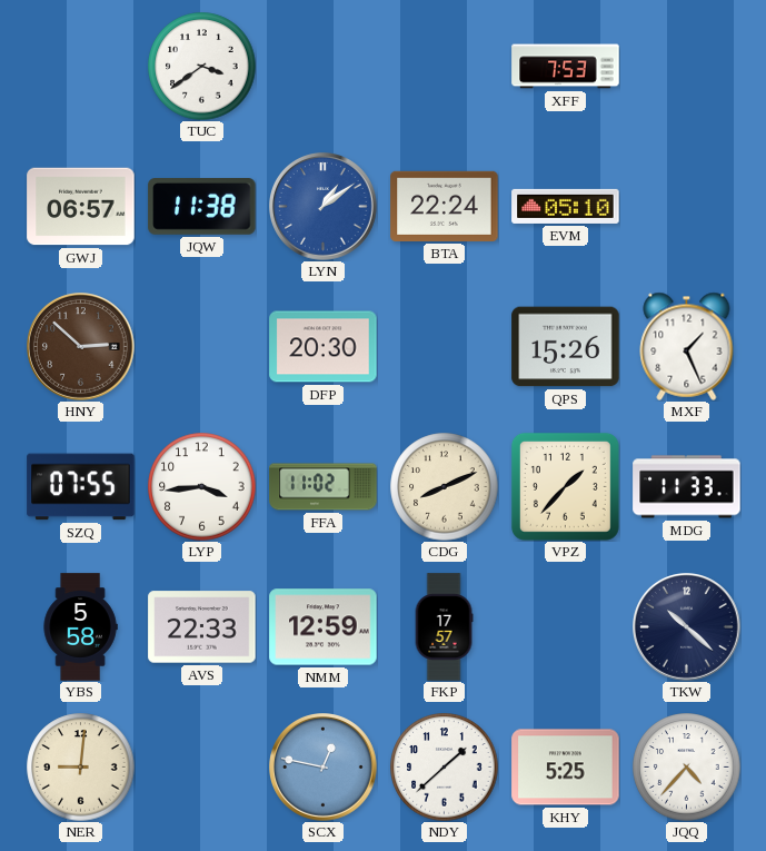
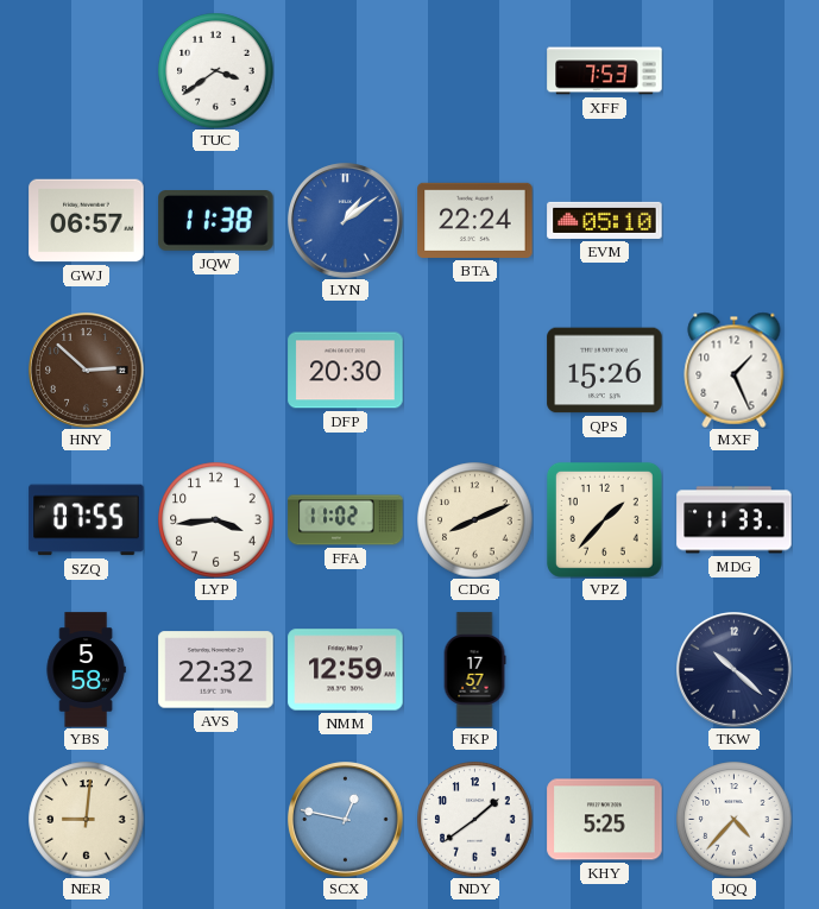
AVS: 22:33 -> 22:32
NDY: 1:38 -> 1:39
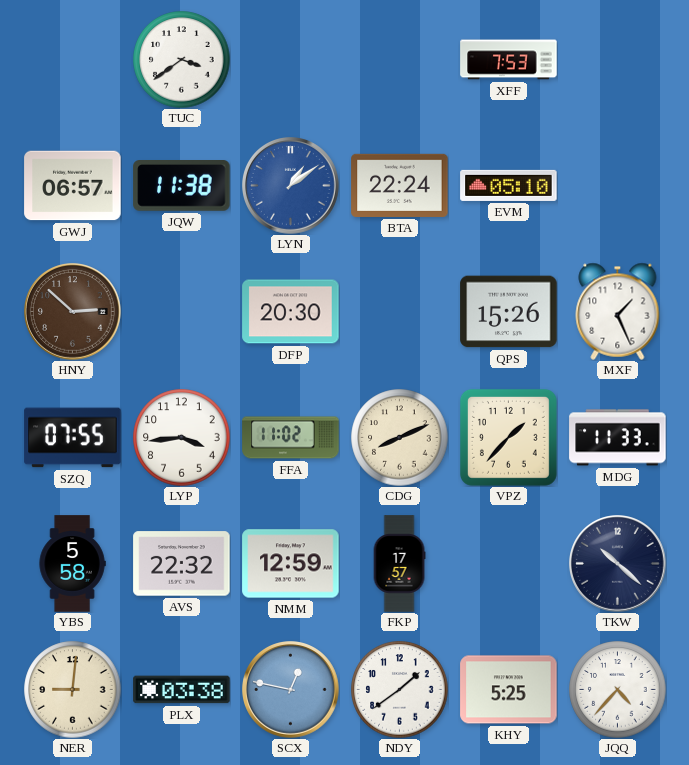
PLX: none -> 03:38
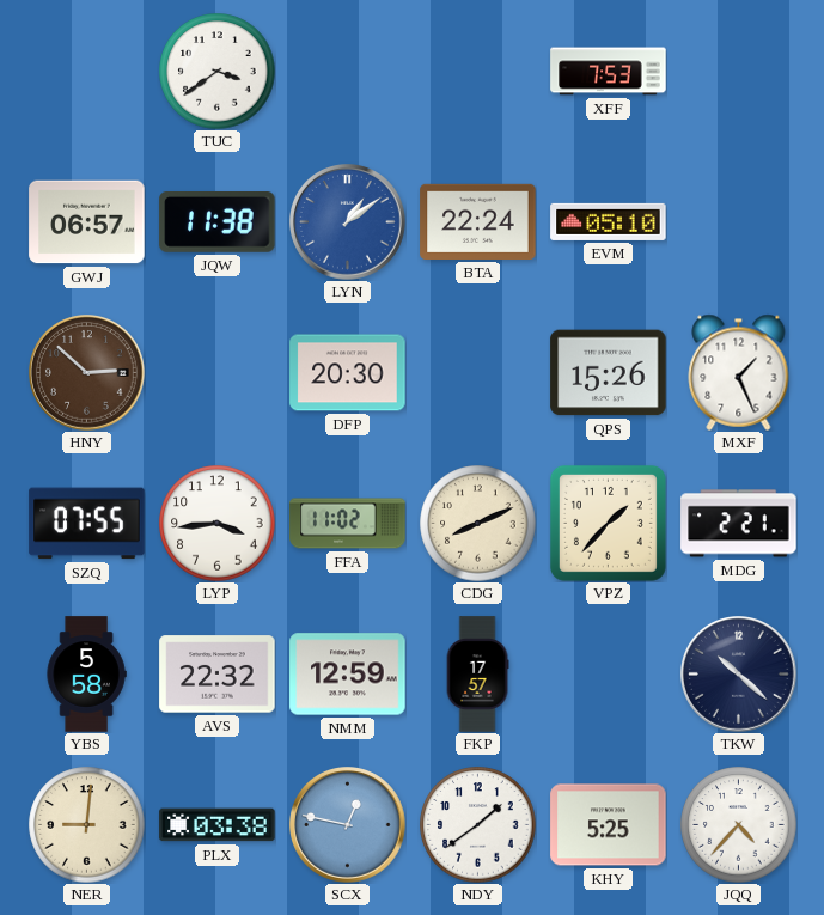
MDG: 11:33 -> 2:21
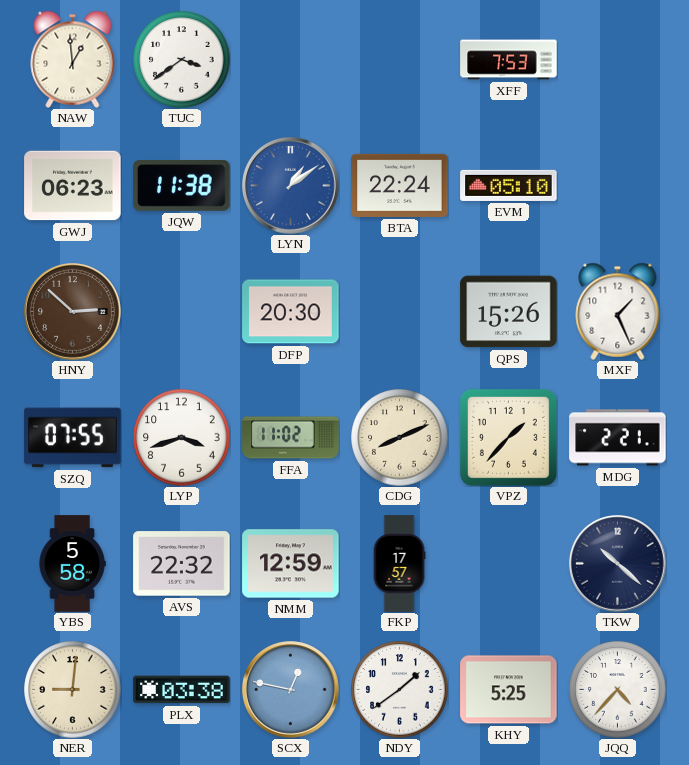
NAW: none -> 12:59
GWJ: 06:57 -> 06:23
LYP: 3:44 -> 3:42
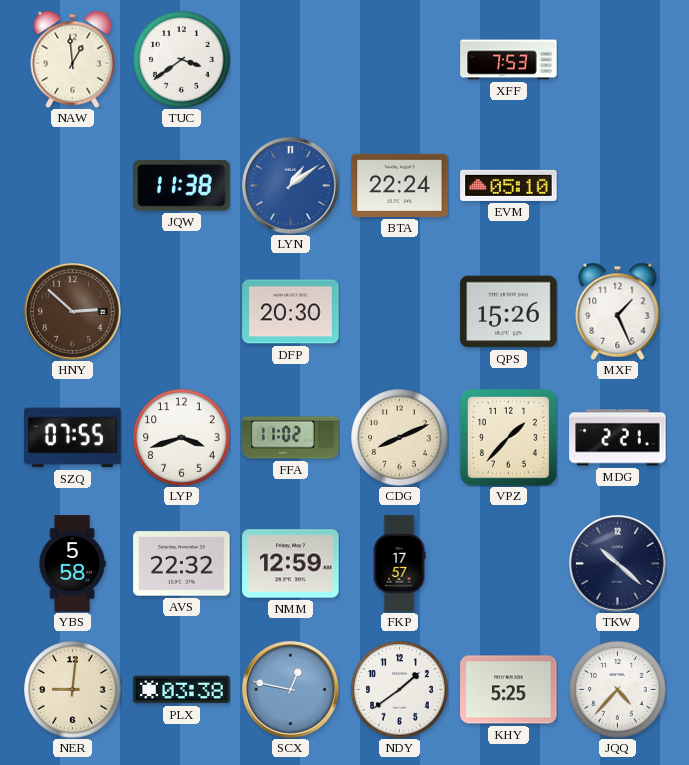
GWJ: 06:23 -> none
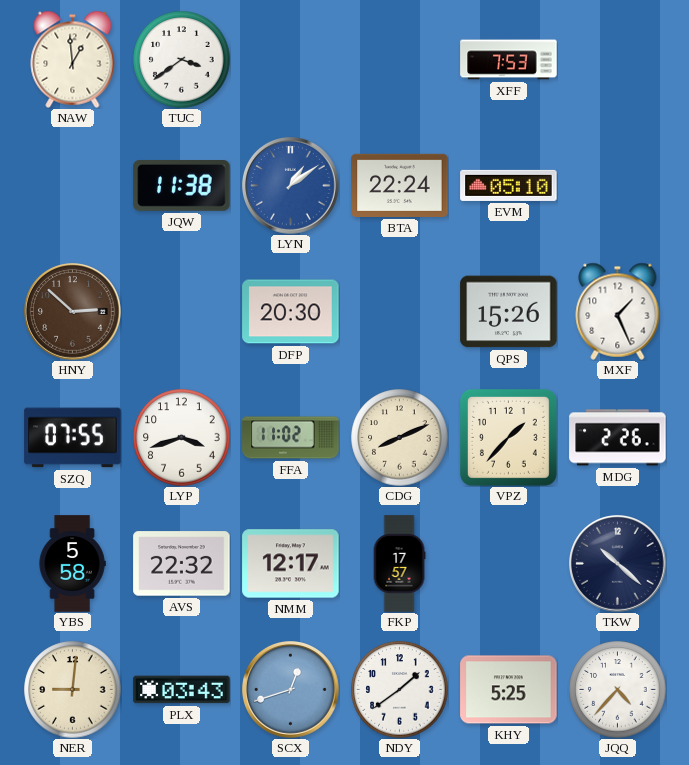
MDG: 2:21 -> 2:26
NMM: 12:59 -> 12:17
PLX: 03:38 -> 03:43
SCX: 12:47 -> 12:42
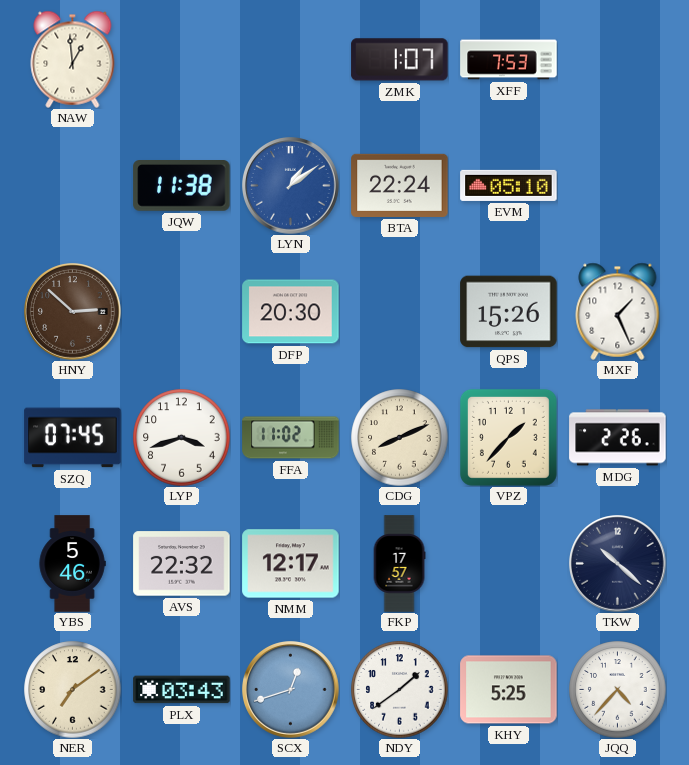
TUC: 3:39 -> none
ZMK: none -> 1:07
SZQ: 07:55 -> 07:45
YBS: 5:58 -> 5:46
NER: 9:01 -> 7:09
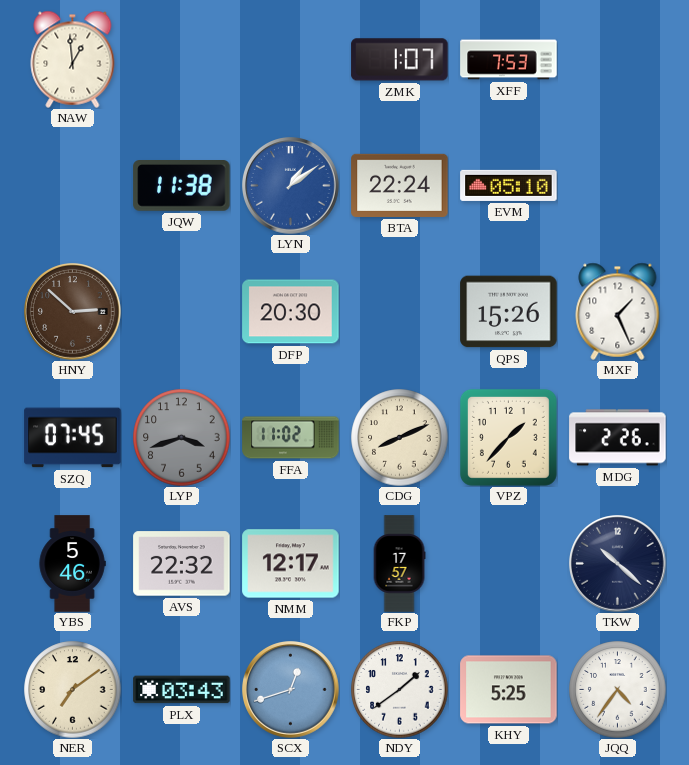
LYP dial: white -> grey
JQQ: 4:37 -> 4:36
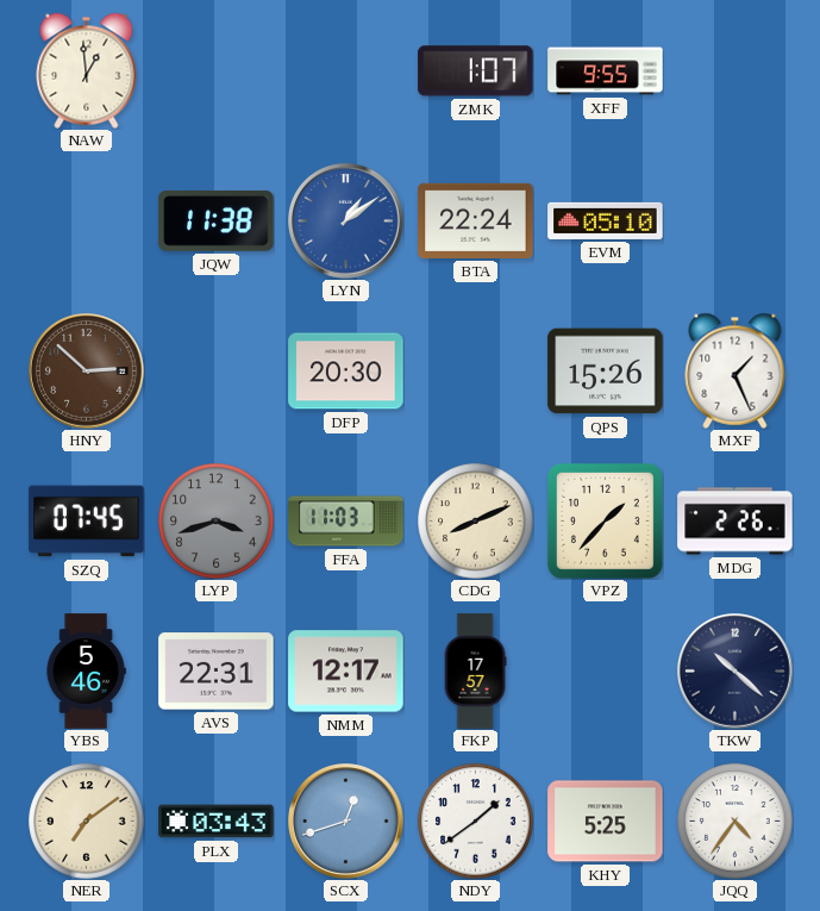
XFF: 7:53 -> 9:55
FFA: 11:02 -> 11:03
AVS: 22:32 -> 22:31
